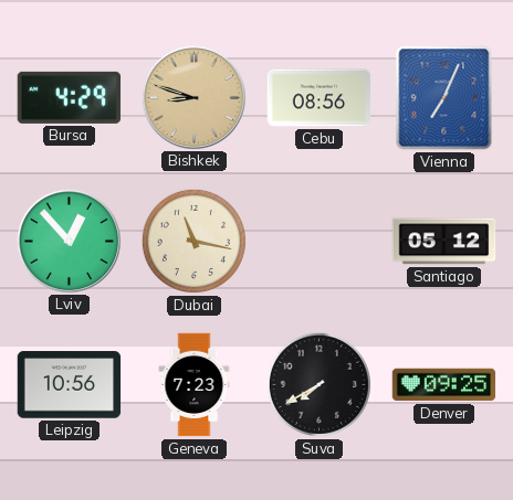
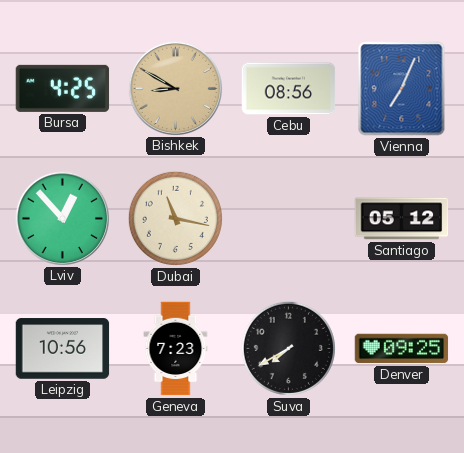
Bursa: 4:29 -> 4:25
Bishkek: 8:48 -> 8:50
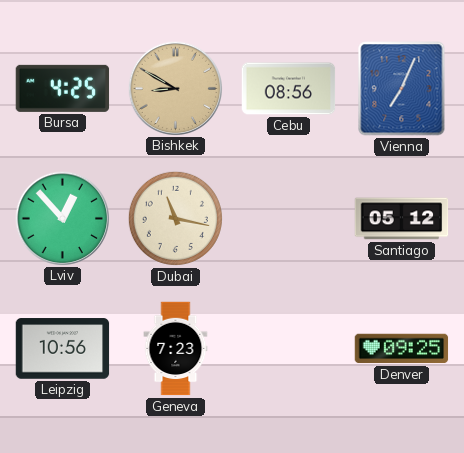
Suva: 7:40 -> none
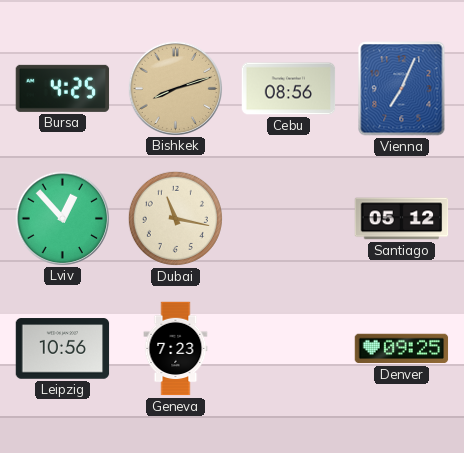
Bishkek: 8:50 -> 8:12
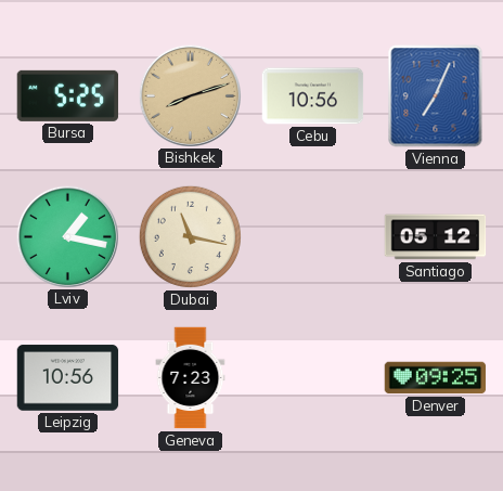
Bursa: 4:25 -> 5:25
Cebu: 08:56 -> 10:56
Lviv: 12:53 -> 1:17
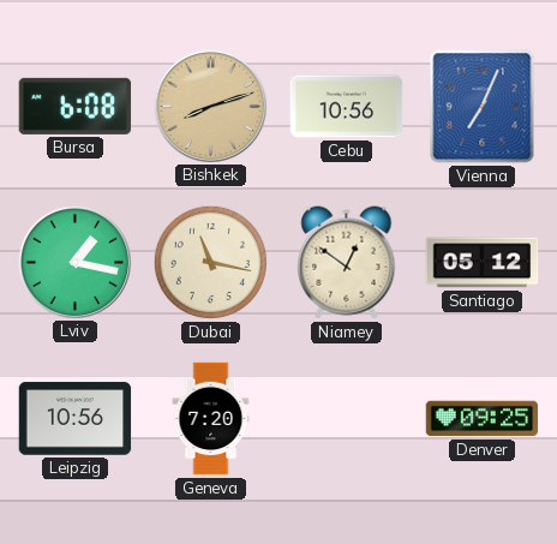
Bursa: 5:25 -> 6:08
Niamey: none -> 12:51
Geneva: 7:23 -> 7:20
